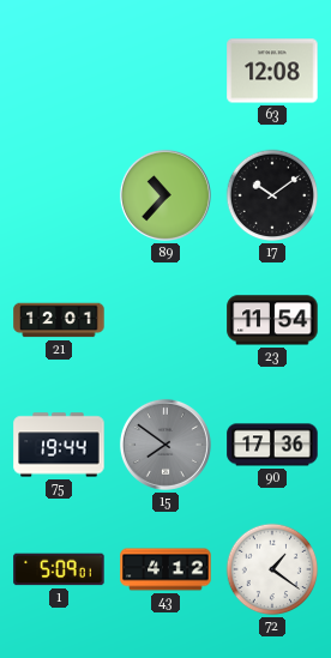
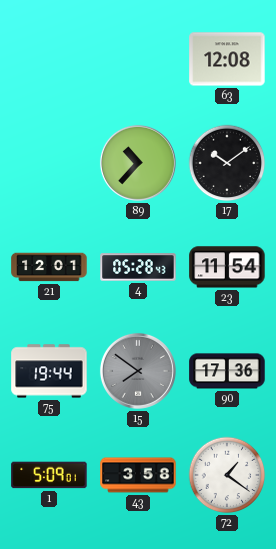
4: none -> 05:28
43: 4:12 -> 3:58
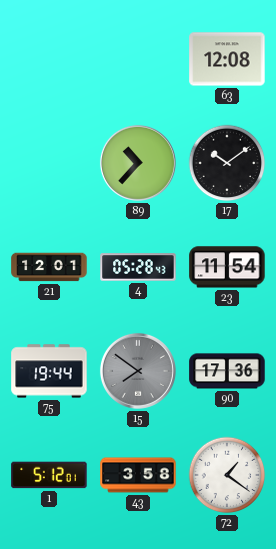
1: 5:09 -> 5:12
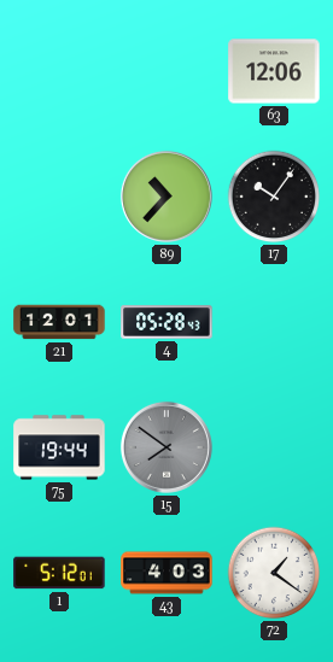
63: 12:08 -> 12:06
17: 10:09 -> 10:06
23: 11:54 -> none
90: 17:36 -> none
43: 3:58 -> 4:03
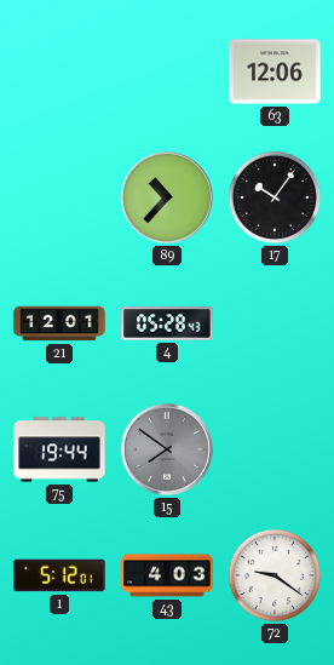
72: 1:21 -> 9:21
